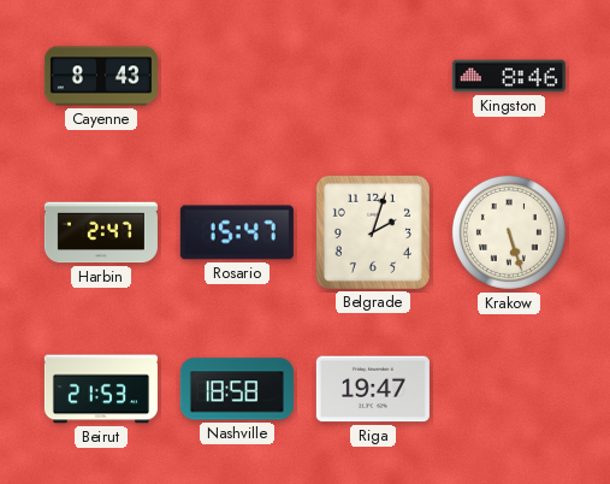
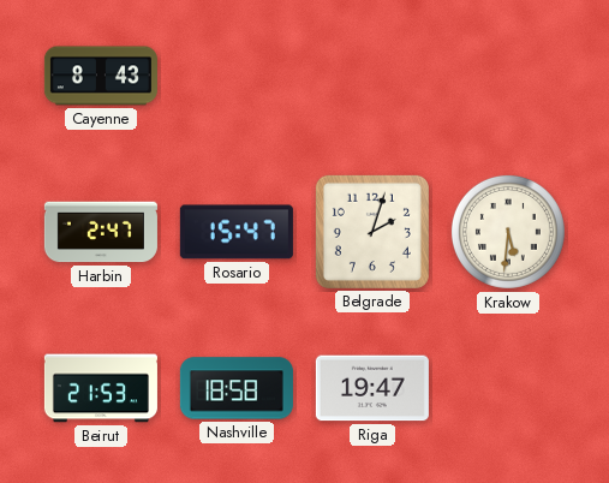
Kingston: 8:46 -> none
Krakow: 5:27 -> 5:31
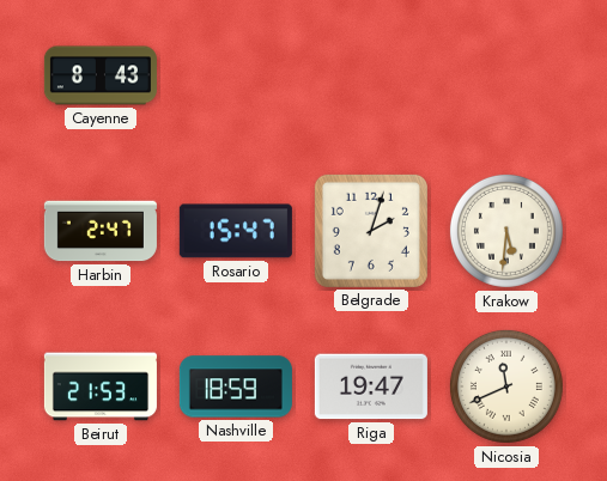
Nashville: 18:58 -> 18:59
Nicosia: none -> 11:41
